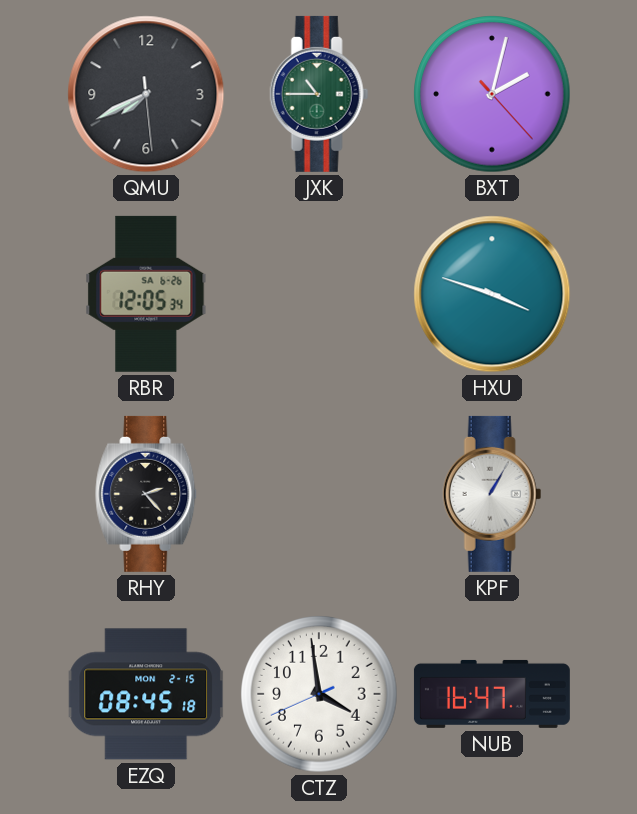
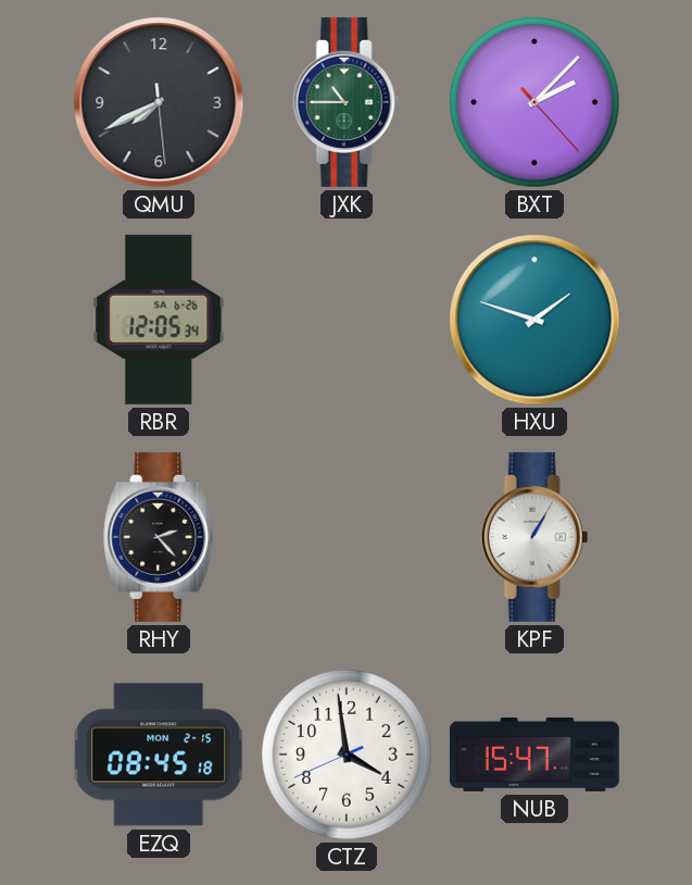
BXT: 2:02 -> 2:07
HXU: 3:48 -> 1:48
NUB: 16:47 -> 15:47
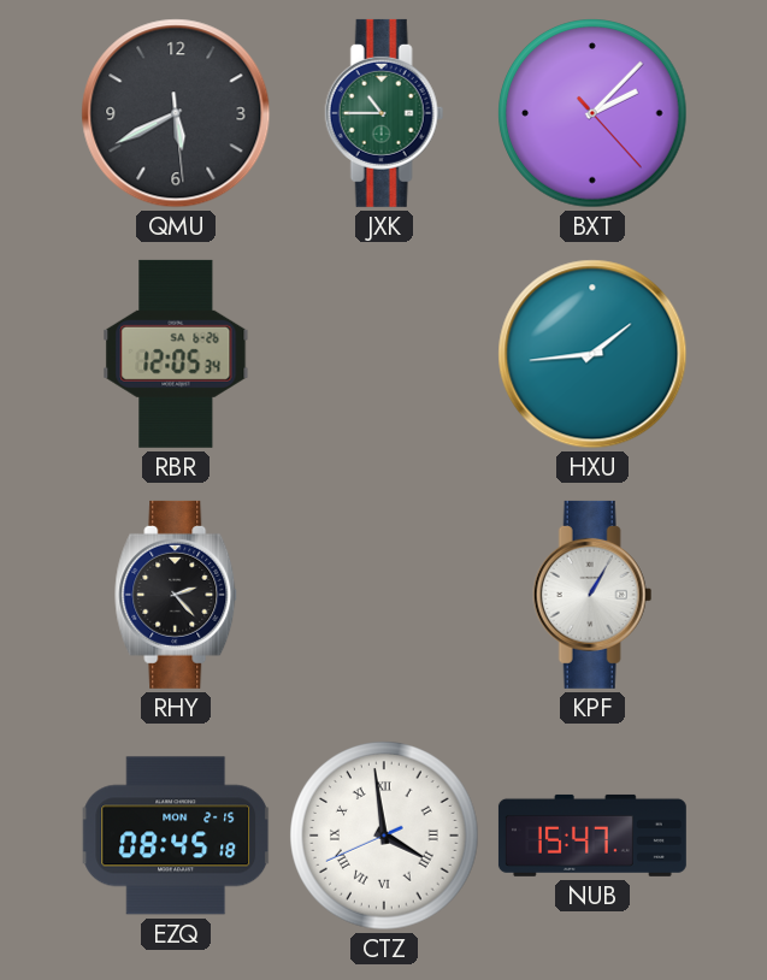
QMU: 7:40 -> 5:40
HXU: 1:48 -> 1:44
CTZ numerals: Arabic -> Roman
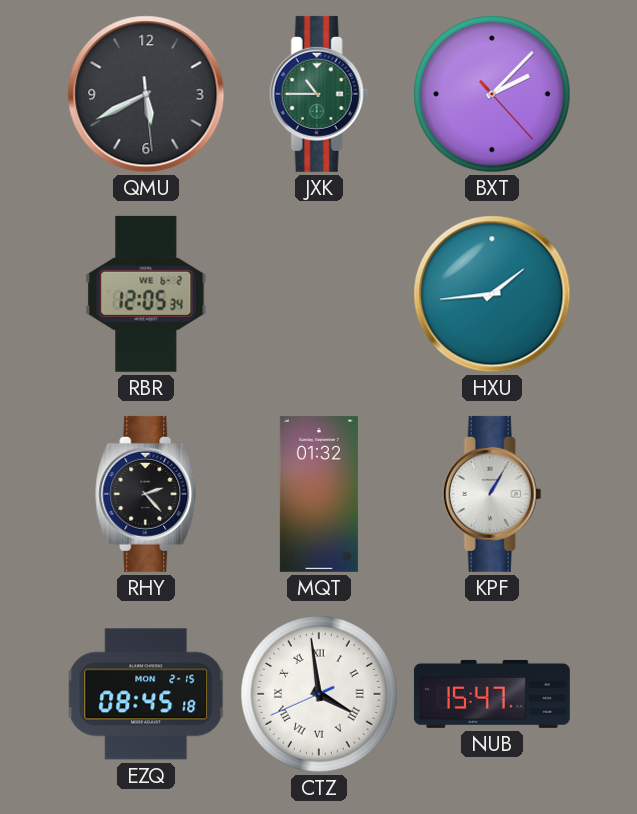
RBR date: SA 6-26 -> WE 6-2
MQT: none -> 01:32
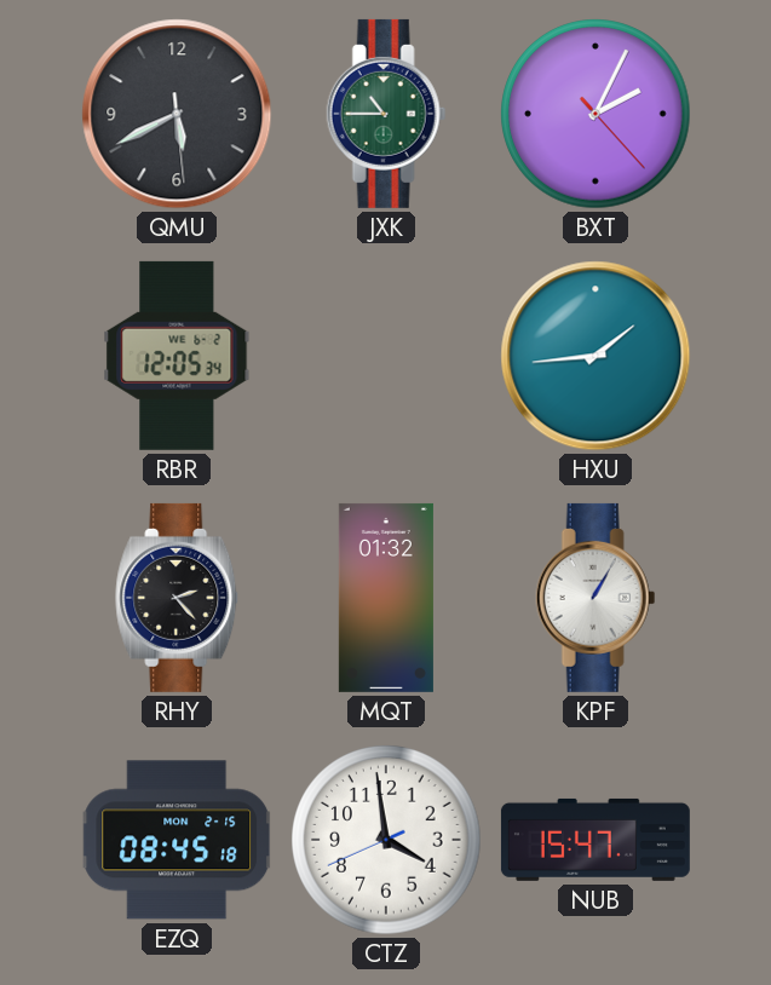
BXT: 2:07 -> 2:04
CTZ numerals: Roman -> Arabic
